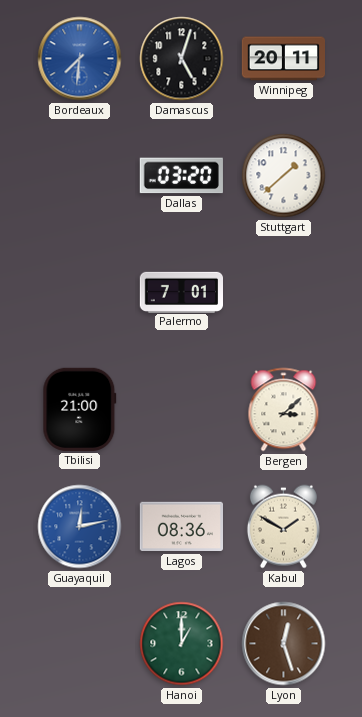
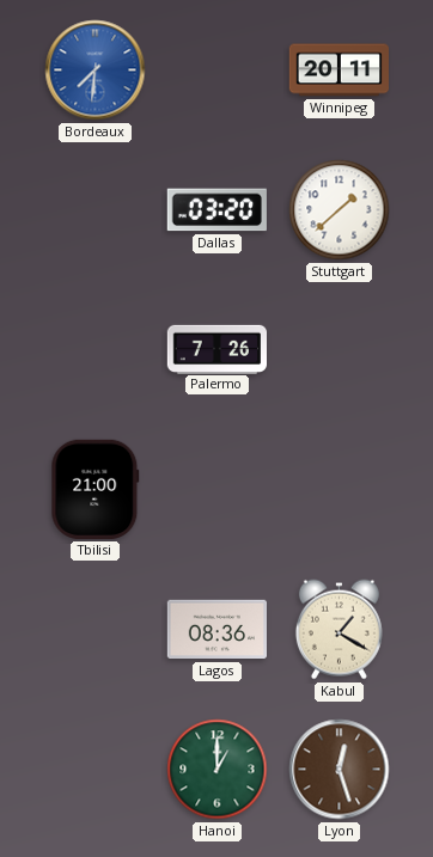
Damascus: 5:03 -> none
Palermo: 7:01 -> 7:26
Bergen: 3:08 -> none
Guayaquil: 12:13 -> none
Kabul: 1:50 -> 1:20
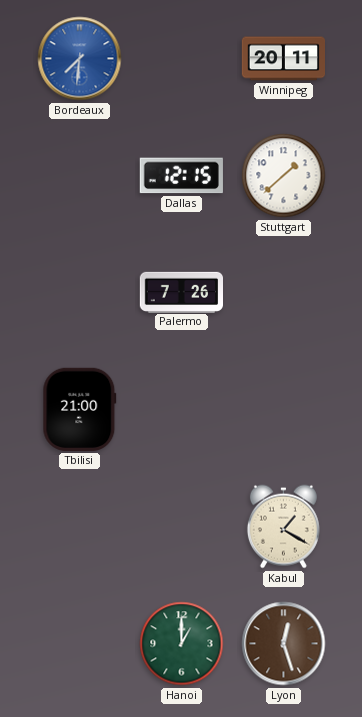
Dallas: 03:20 -> 12:15
Lagos: 08:36 -> none
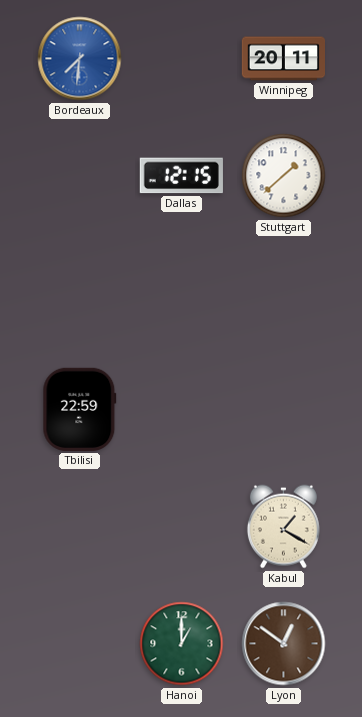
Palermo: 7:26 -> none
Tbilisi: 21:00 -> 22:59
Lyon: 12:27 -> 12:51
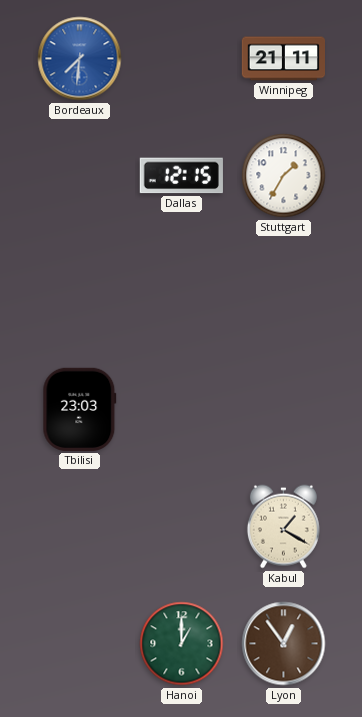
Winnipeg: 20:11 -> 21:11
Stuttgart: 1:38 -> 1:35
Tbilisi: 22:59 -> 23:03
Lyon: 12:51 -> 12:54
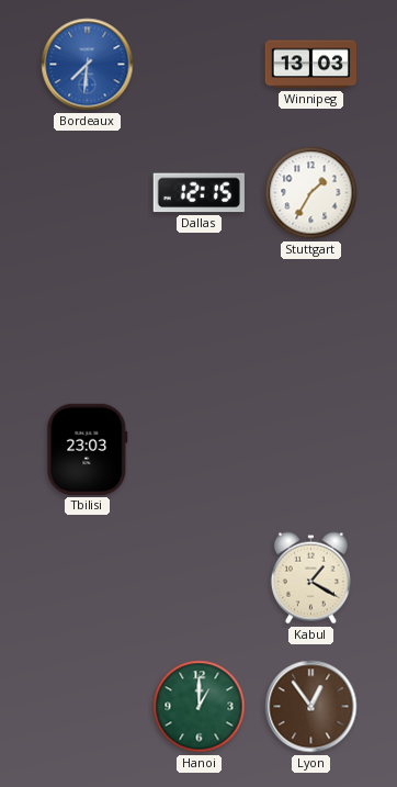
Winnipeg: 21:11 -> 13:03
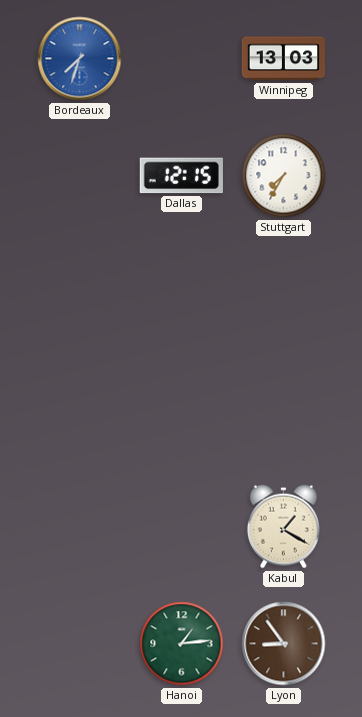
Bordeaux: 7:31 -> 7:33
Stuttgart: 1:35 -> 7:35
Tbilisi: 23:03 -> none
Hanoi: 1:00 -> 1:14
Lyon: 12:54 -> 8:54
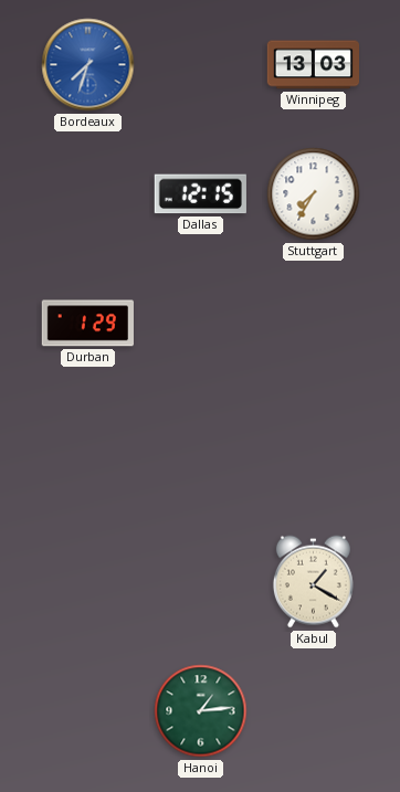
Durban: none -> 1:29
Lyon: 8:54 -> none
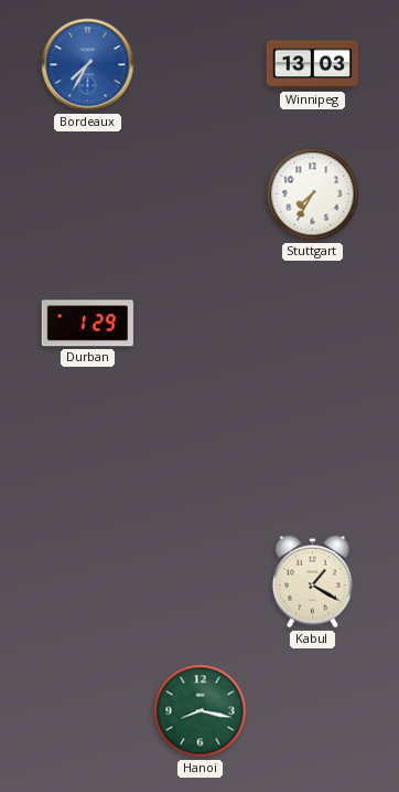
Bordeaux: 7:33 -> 7:35
Dallas: 12:15 -> none
Hanoi: 1:14 -> 8:17
